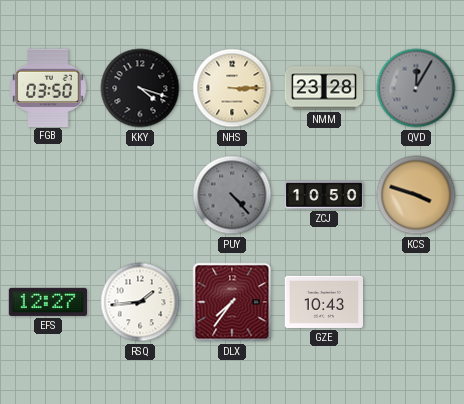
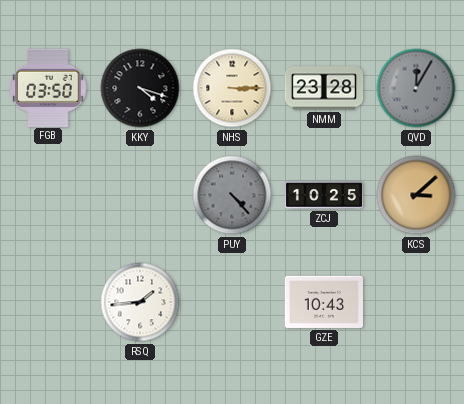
ZCJ: 10:50 -> 10:25
KCS: 3:48 -> 3:08
EFS: 12:27 -> none
DLX: 7:36 -> none
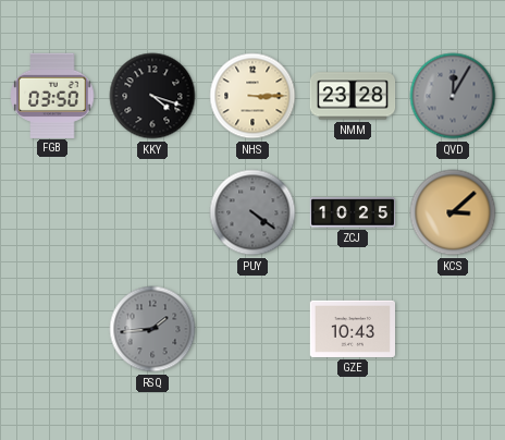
PUY: 4:23 -> 4:21
RSQ dial: white -> grey
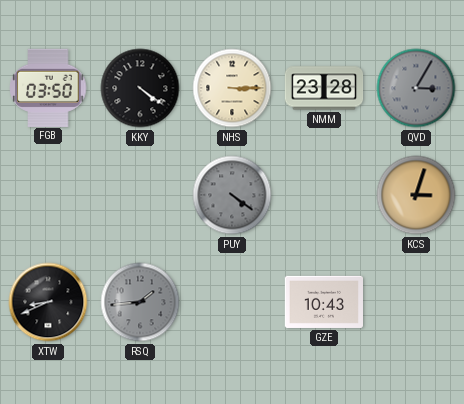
KKY: 4:18 -> 4:21
QVD: 12:05 -> 3:05
ZCJ: 10:25 -> none
KCS: 3:08 -> 3:03
XTW: none -> 8:41
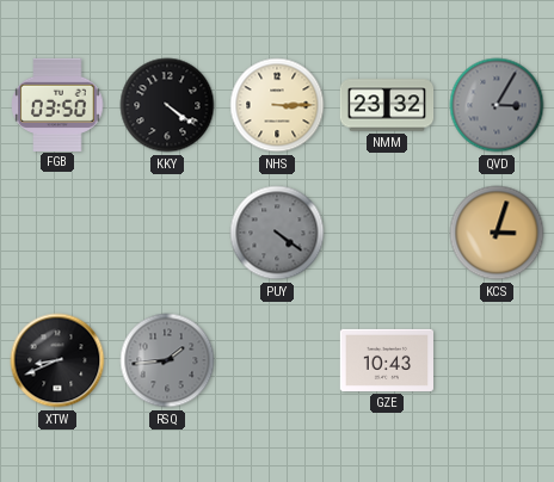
NMM: 23:28 -> 23:32
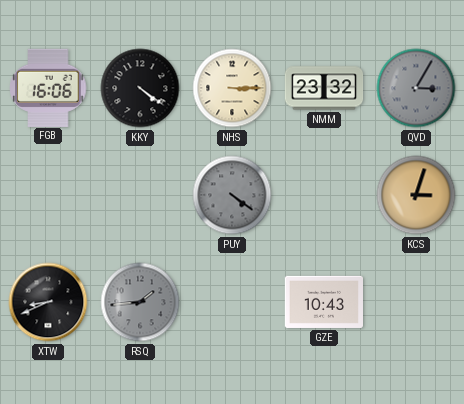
FGB: 03:50 -> 16:06
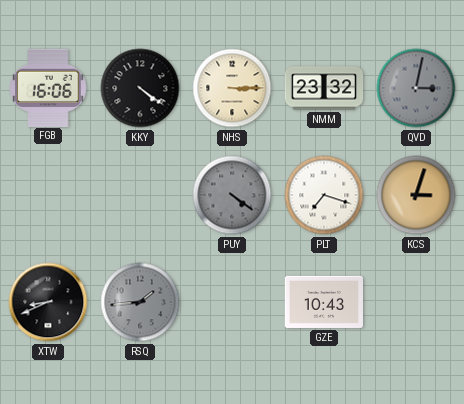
QVD: 3:05 -> 3:02
PLT: none -> 7:18
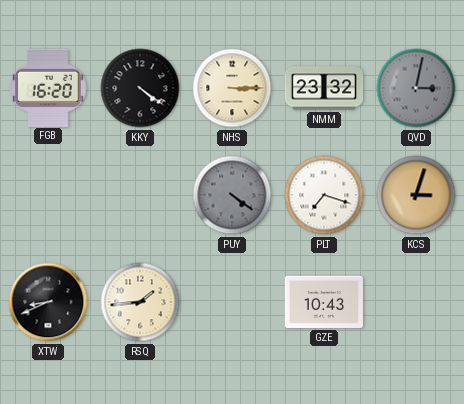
FGB: 16:06 -> 16:20
RSQ dial: grey -> cream
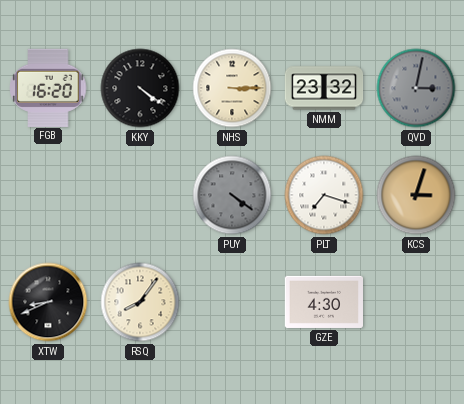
RSQ: 1:44 -> 8:06
GZE: 10:43 -> 4:30
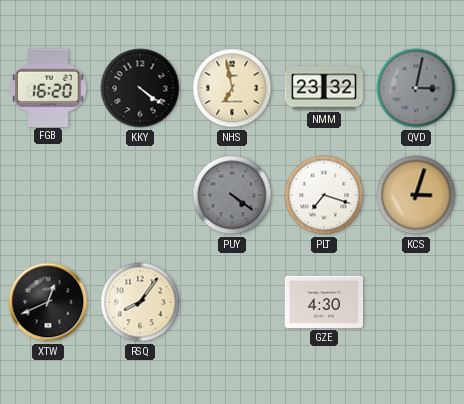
NHS: 3:15 -> 6:58
XTW: 8:41 -> 12:41
